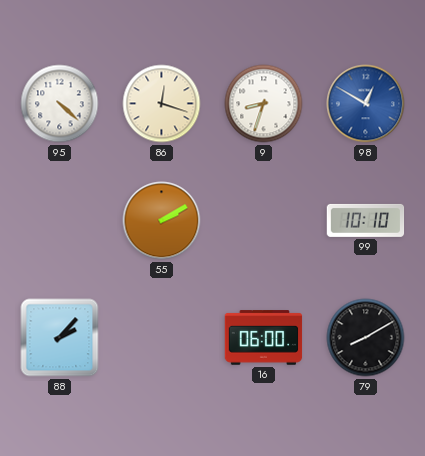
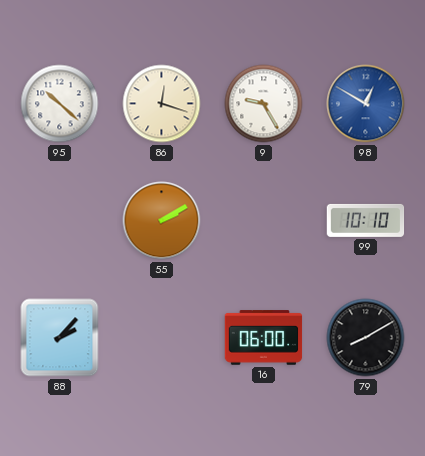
95: 4:22 -> 10:22
9: 8:33 -> 9:25
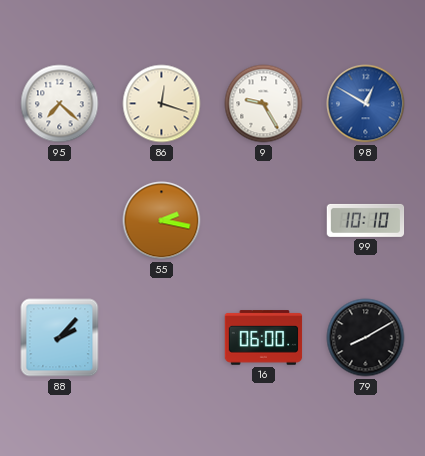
95: 10:22 -> 7:22
55: 2:10 -> 2:17
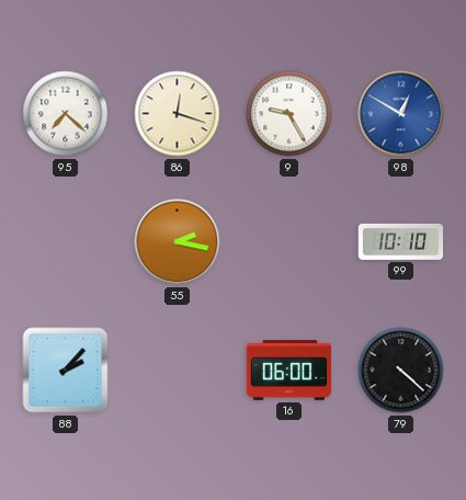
79: 8:10 -> 4:22
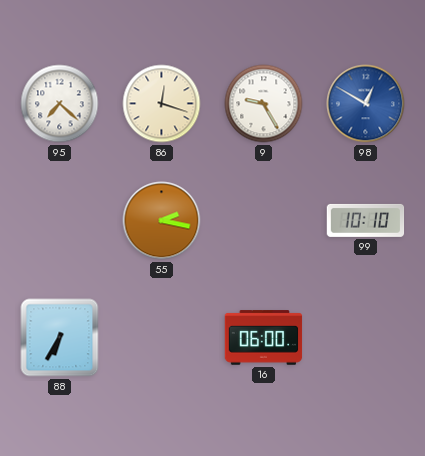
88: 2:07 -> 6:35
79: 4:22 -> none
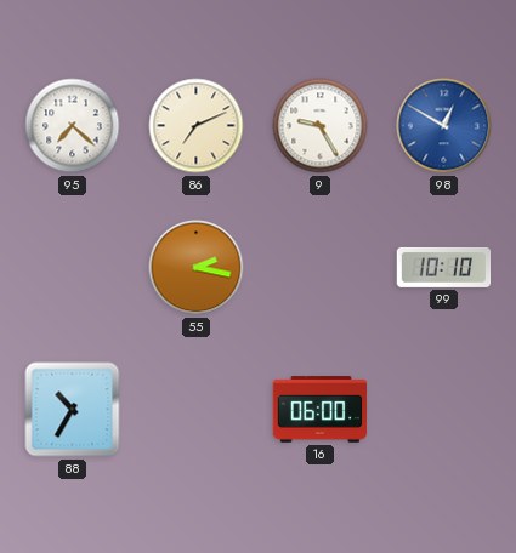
86: 12:18 -> 7:11
88: 6:35 -> 10:35
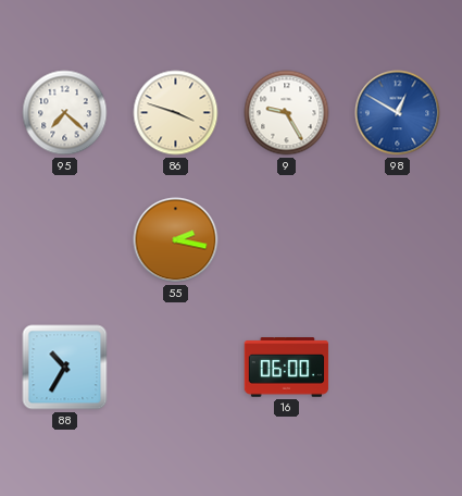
86: 7:11 -> 3:48
99: 10:10 -> none
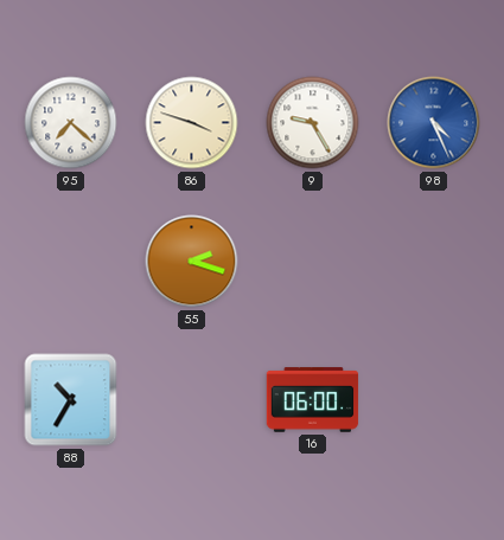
98: 12:50 -> 4:26
55: 2:17 -> 2:18
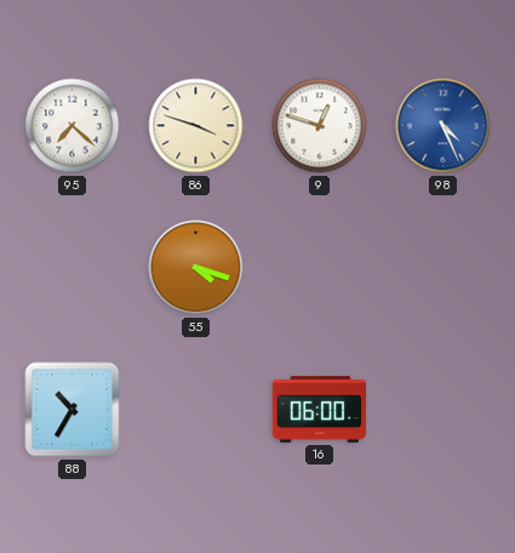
9: 9:25 -> 12:48
55: 2:18 -> 4:18
